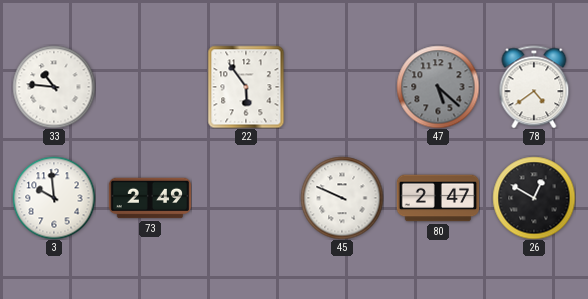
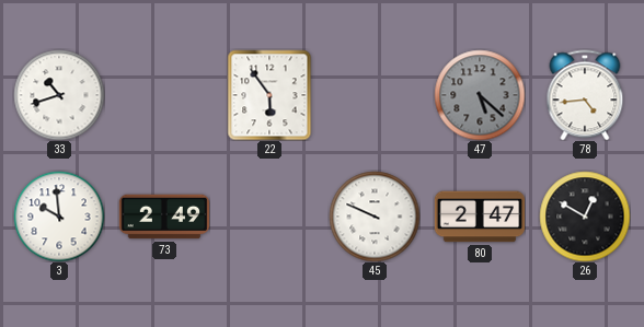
33: 10:46 -> 10:42
78: 4:39 -> 4:44
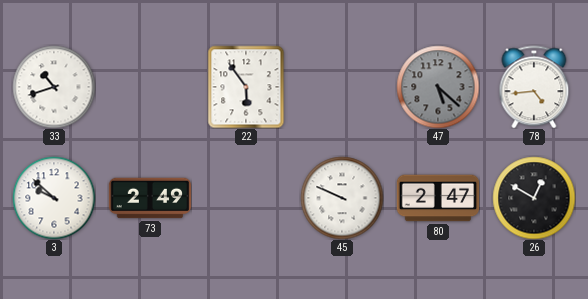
3: 9:59 -> 9:52
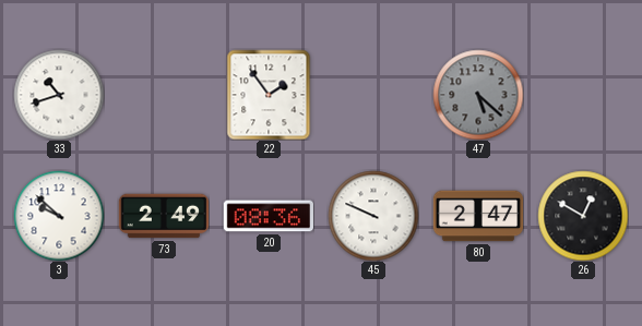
22: 5:54 -> 1:54
78: 4:44 -> none
20: none -> 08:36
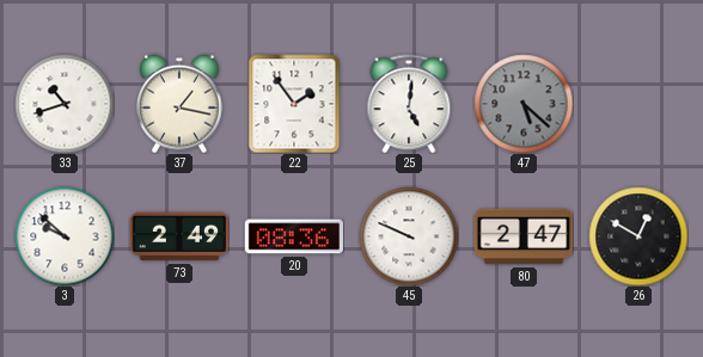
37: none -> 1:17
25: none -> 5:01
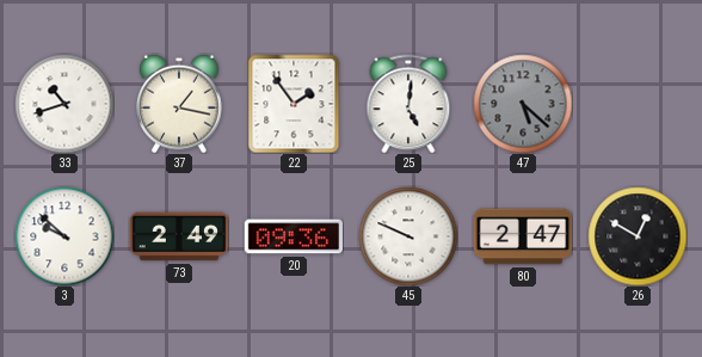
20: 08:36 -> 09:36
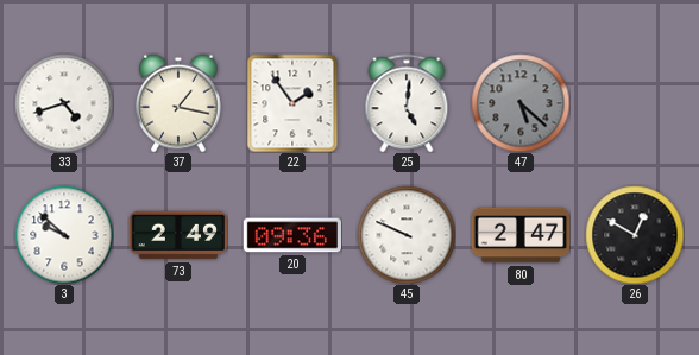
33: 10:42 -> 4:42
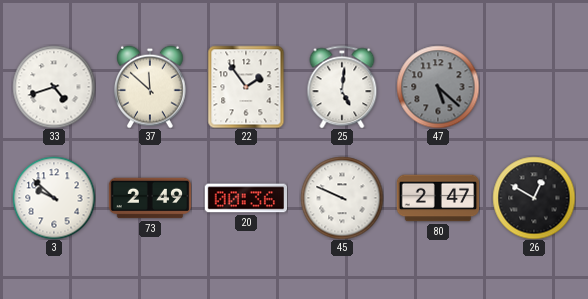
37: 1:17 -> 11:52
20: 09:36 -> 00:36
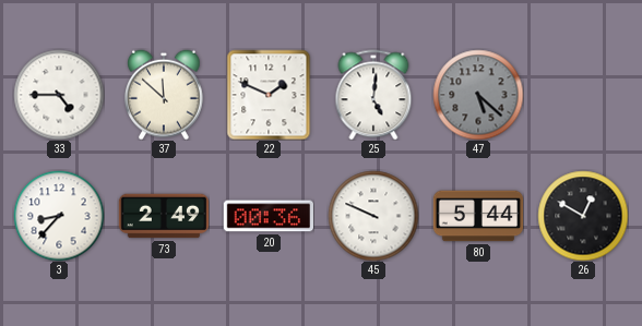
33: 4:42 -> 4:45
22: 1:54 -> 1:49
3: 9:52 -> 8:37
80: 2:47 -> 5:44
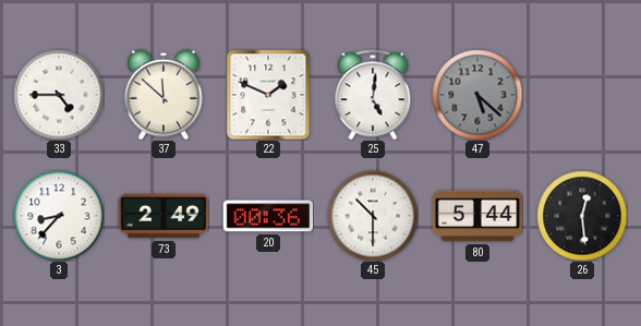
45: 9:49 -> 10:30
26: 12:50 -> 12:29
